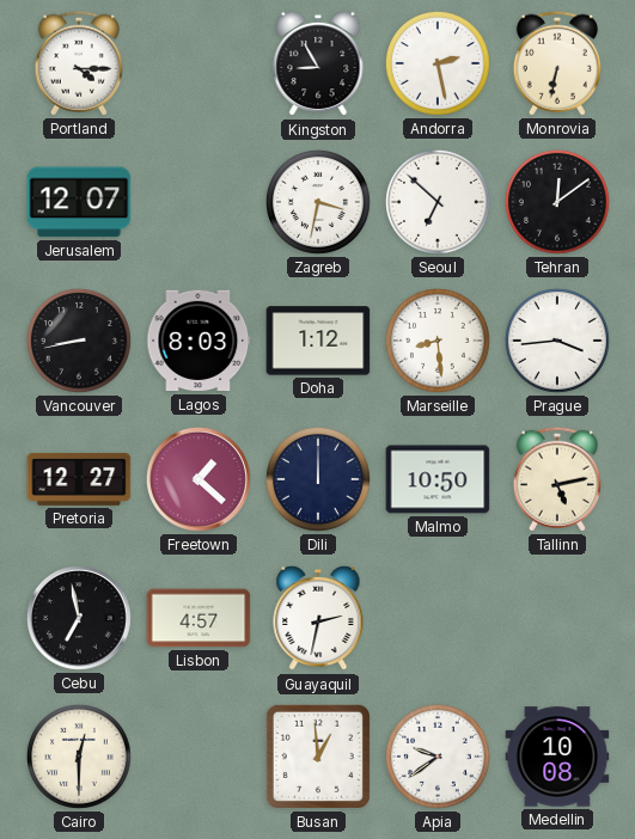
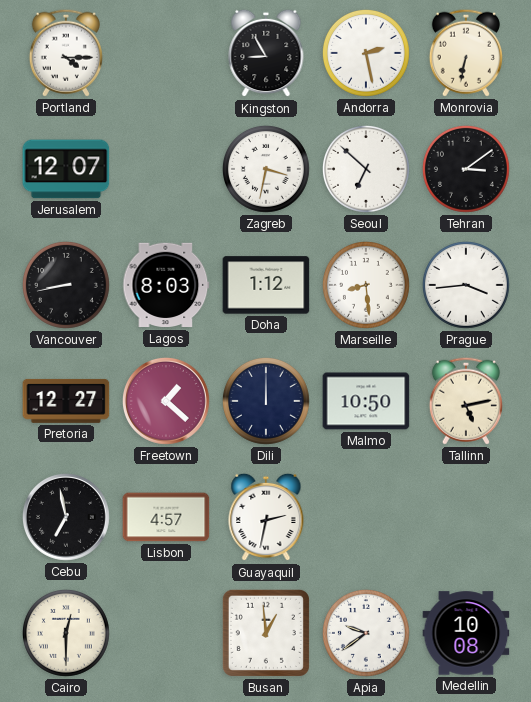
Tehran: 12:09 -> 3:09
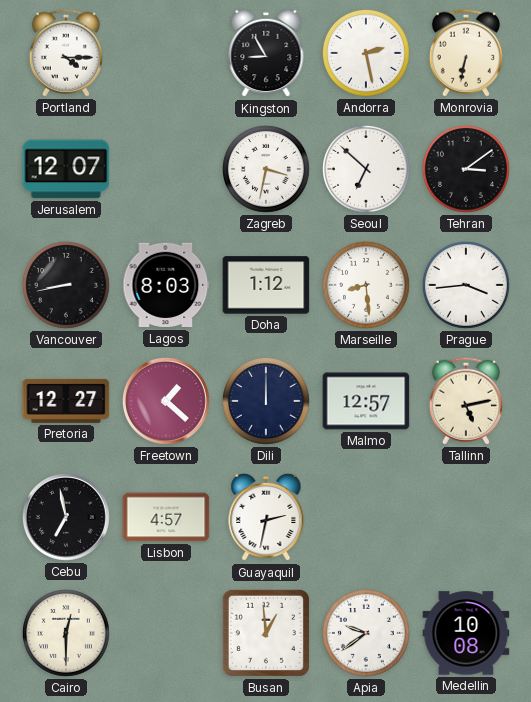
Malmo: 10:50 -> 12:57
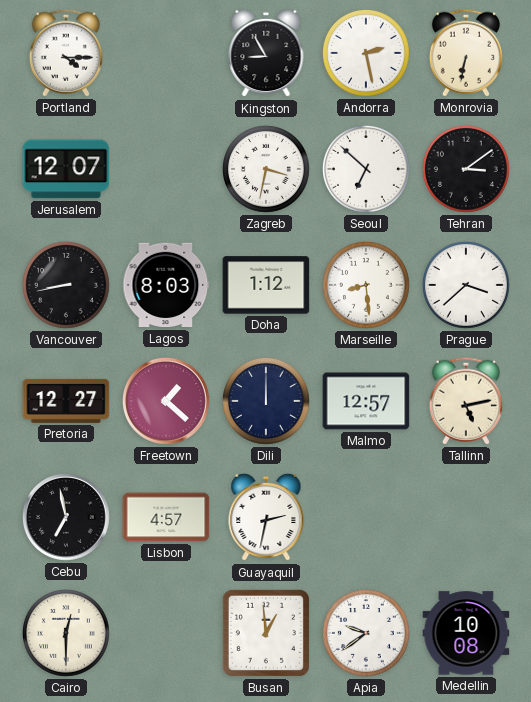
Prague: 3:44 -> 3:38
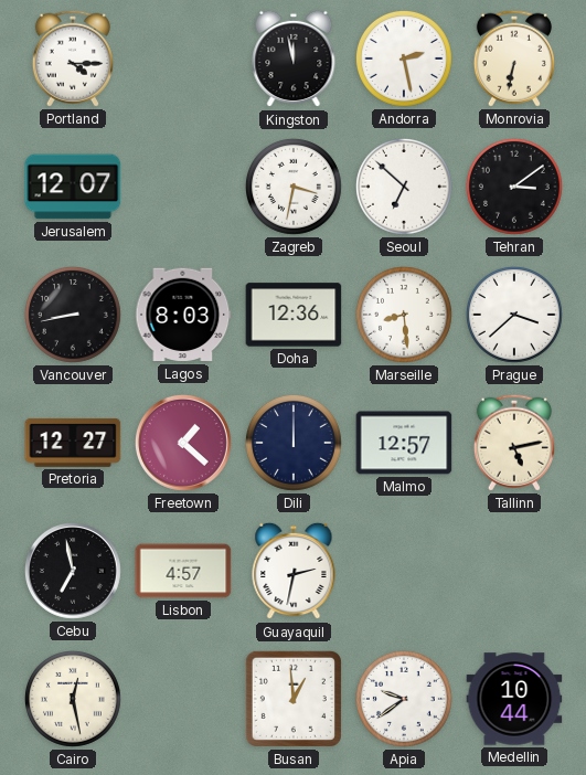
Kingston: 8:55 -> 11:58
Doha: 1:12 -> 12:36
Cairo: 12:30 -> 12:28
Medellin: 10:08 -> 10:44
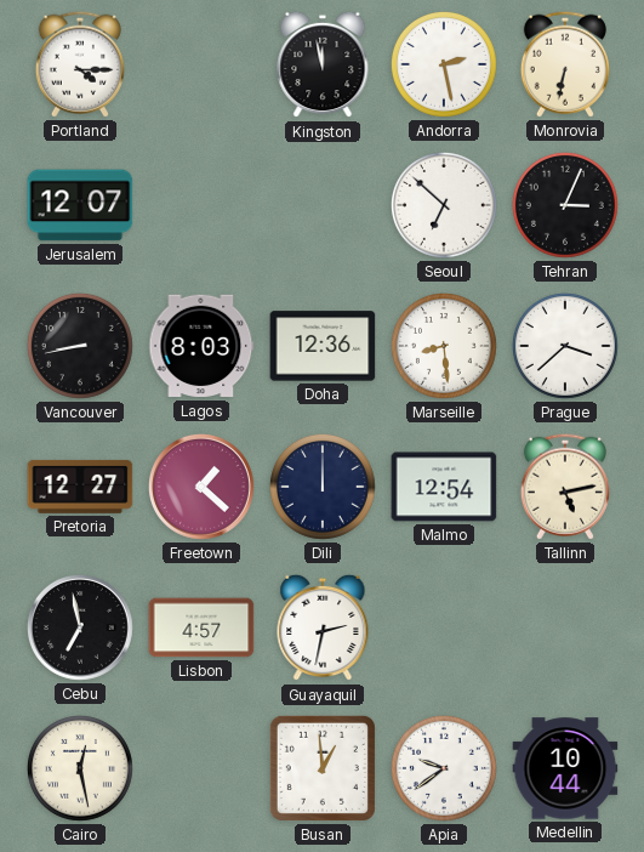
Zagreb: 3:32 -> none
Tehran: 3:09 -> 3:04
Malmo: 12:57 -> 12:54
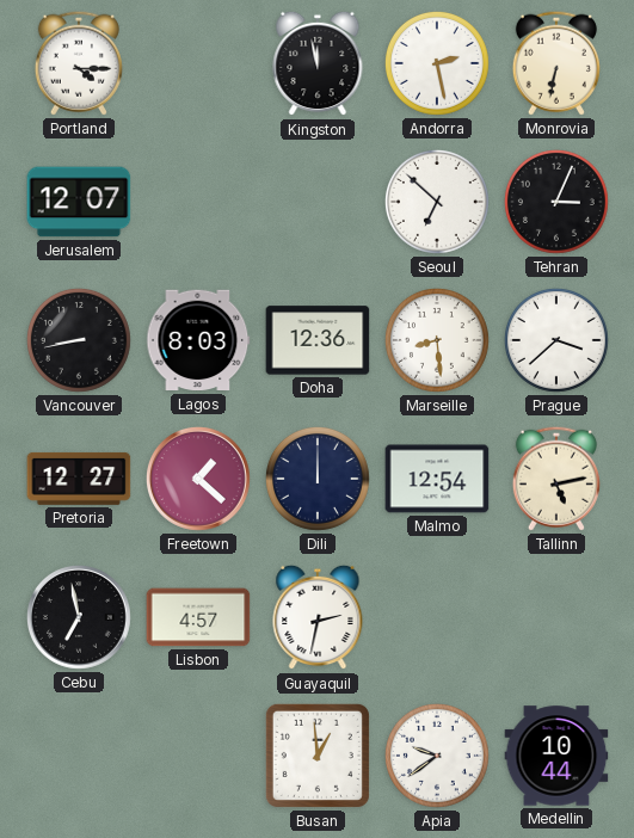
Cairo: 12:28 -> none
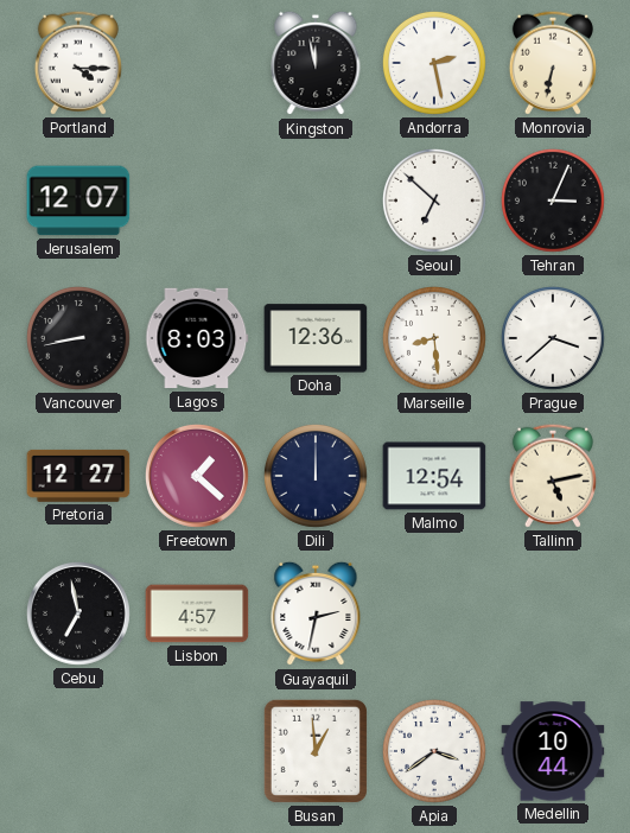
Apia: 9:39 -> 3:39
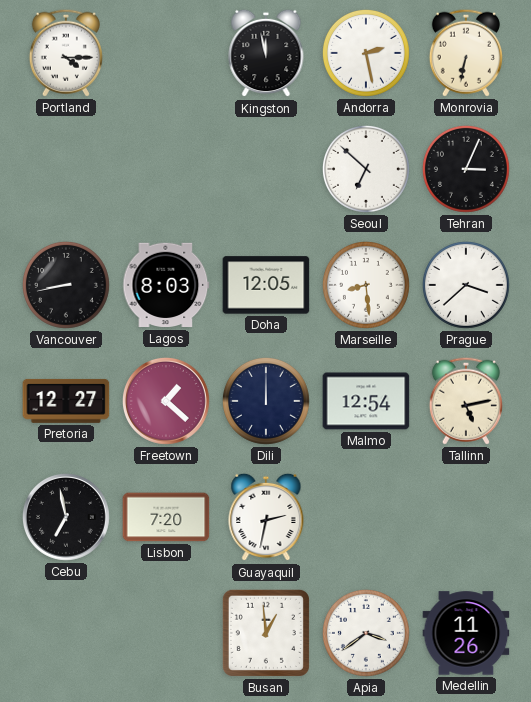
Jerusalem: 12:07 -> none
Doha: 12:36 -> 12:05
Lisbon: 4:57 -> 7:20
Medellin: 10:44 -> 11:26
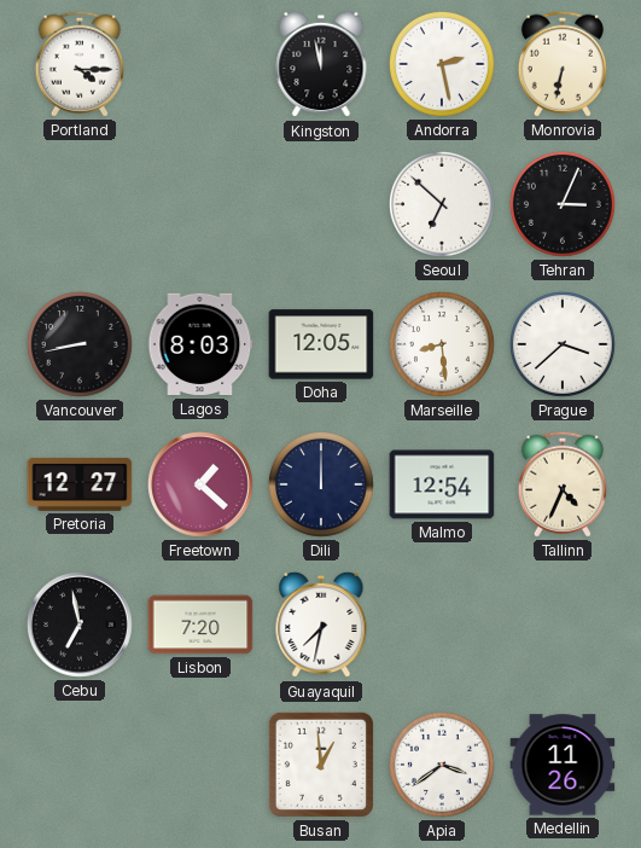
Tallinn: 5:13 -> 4:34
Guayaquil: 2:32 -> 7:32
